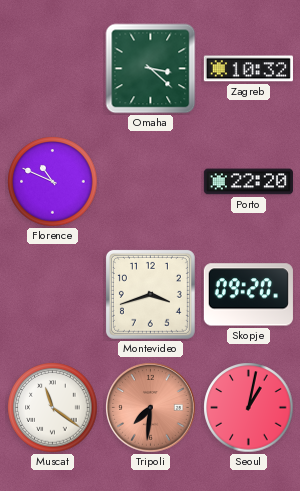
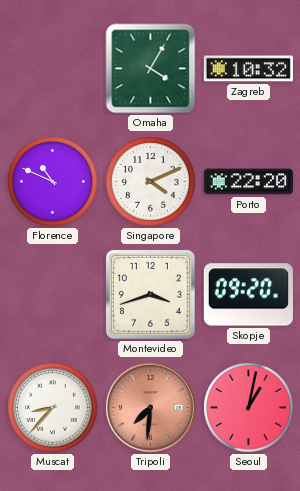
Omaha: 3:22 -> 4:05
Singapore: none -> 4:11
Muscat: 11:21 -> 8:37
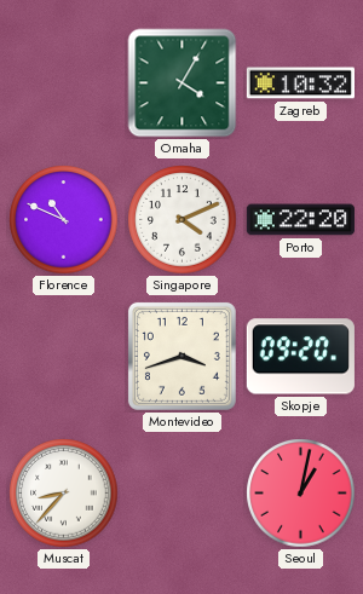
Tripoli: 7:31 -> none
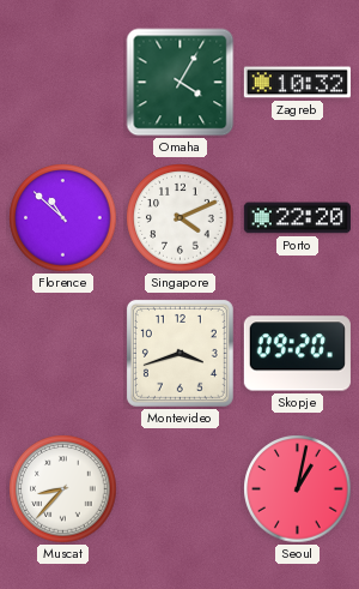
Florence: 10:49 -> 10:52
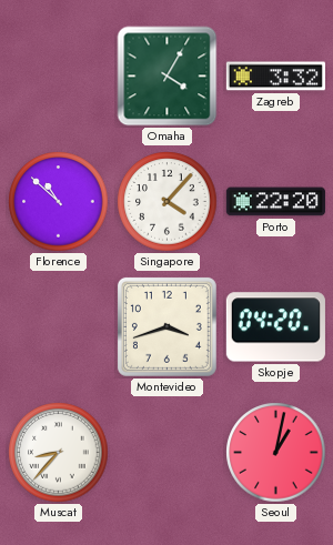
Zagreb: 10:32 -> 3:32
Singapore: 4:11 -> 4:07
Skopje: 09:20 -> 04:20
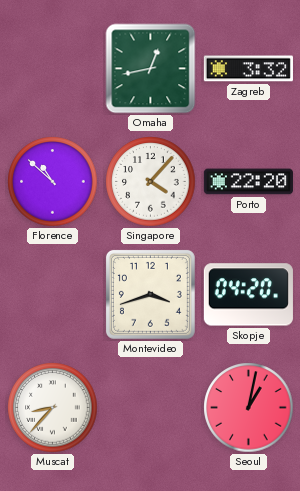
Omaha: 4:05 -> 12:43
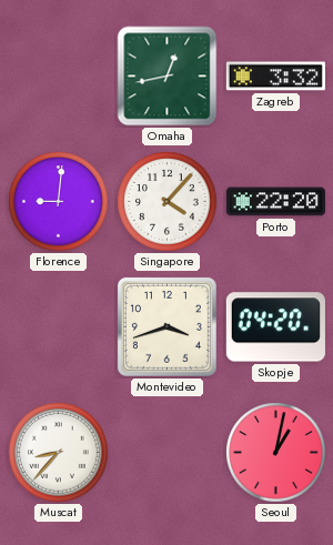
Florence: 10:52 -> 9:01
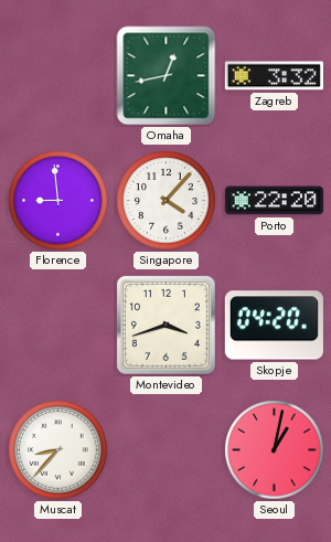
Florence: 9:01 -> 8:59
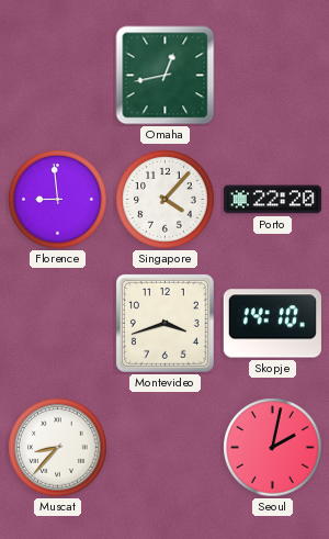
Zagreb: 3:32 -> none
Skopje: 04:20 -> 14:10
Seoul: 1:02 -> 2:02
